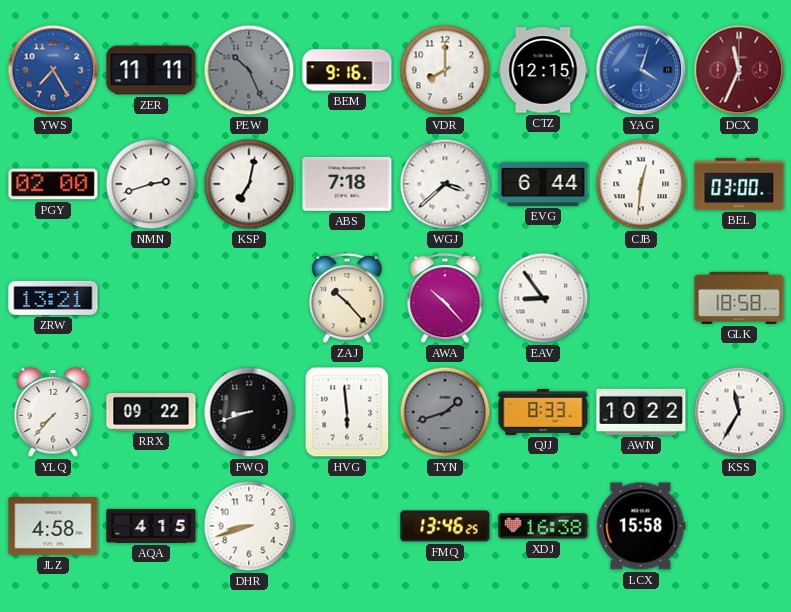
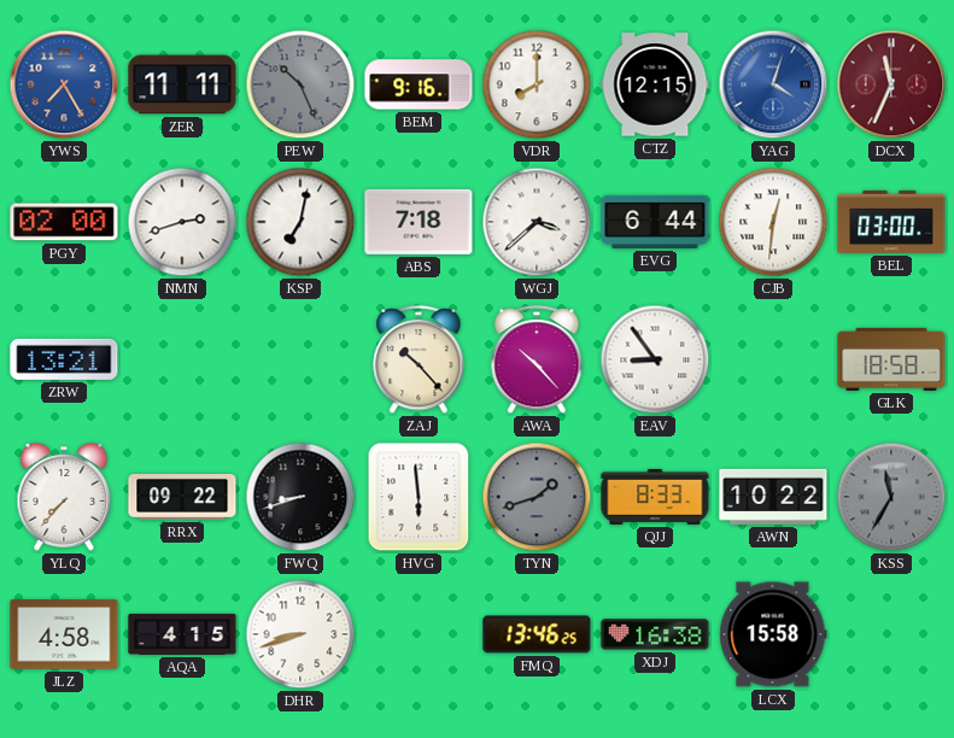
KSS dial: white -> grey
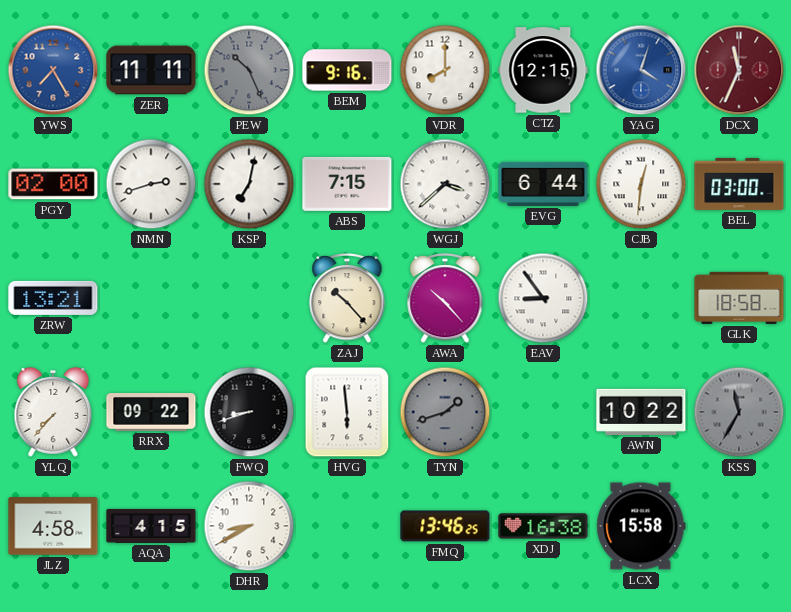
ABS: 7:18 -> 7:15
QJJ: 8:33 -> none
DHR: 8:42 -> 8:40
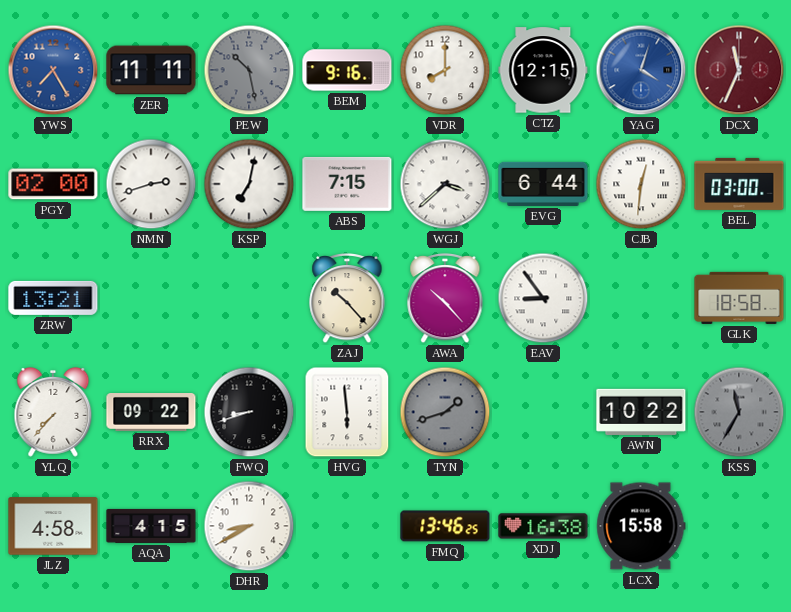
PEW: 10:26 -> 10:28
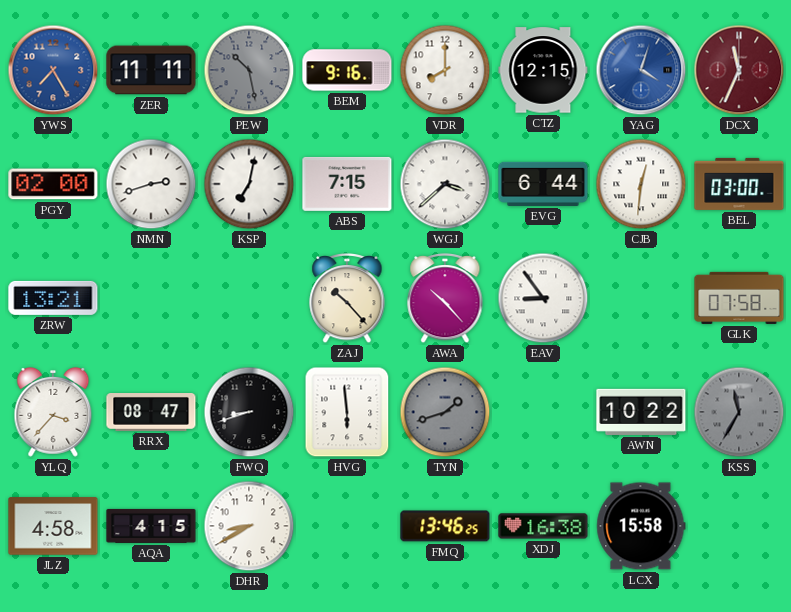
GLK: 18:58 -> 07:58
YLQ: 7:37 -> 3:37
RRX: 09:22 -> 08:47
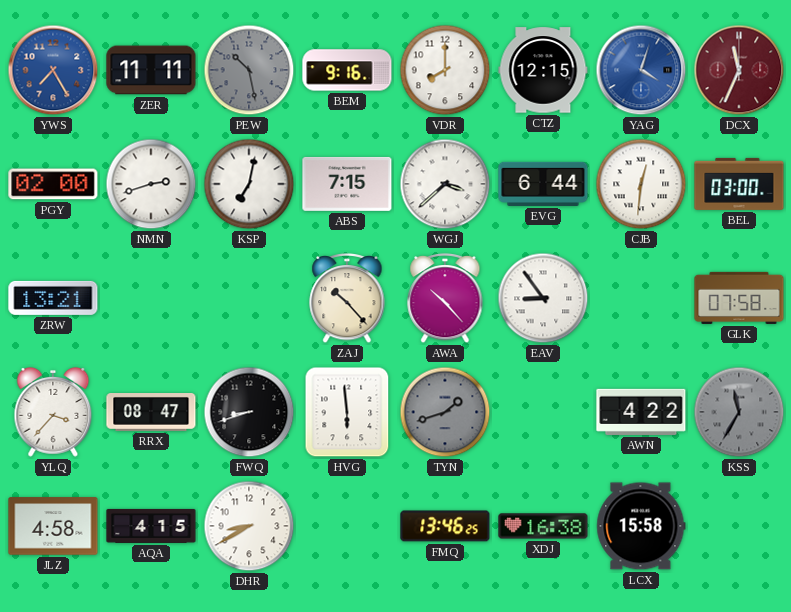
AWN: 10:22 -> 4:22
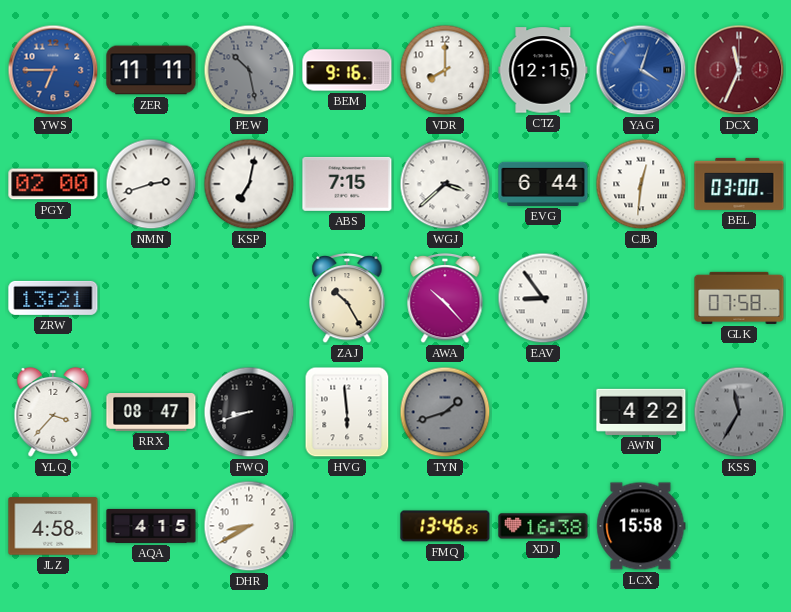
YWS: 7:25 -> 6:45
ZAJ: 10:23 -> 10:25
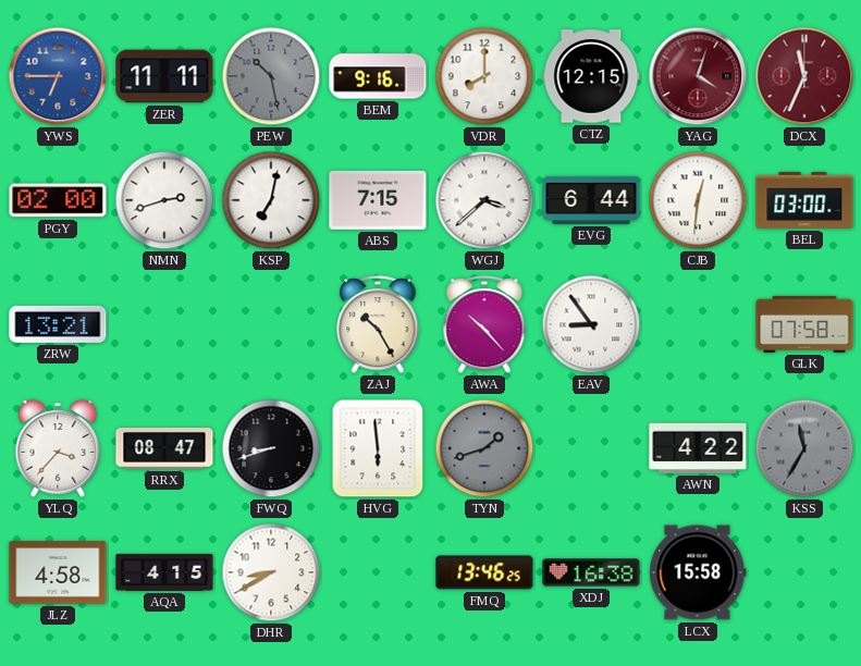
YAG dial: blue -> burgundy
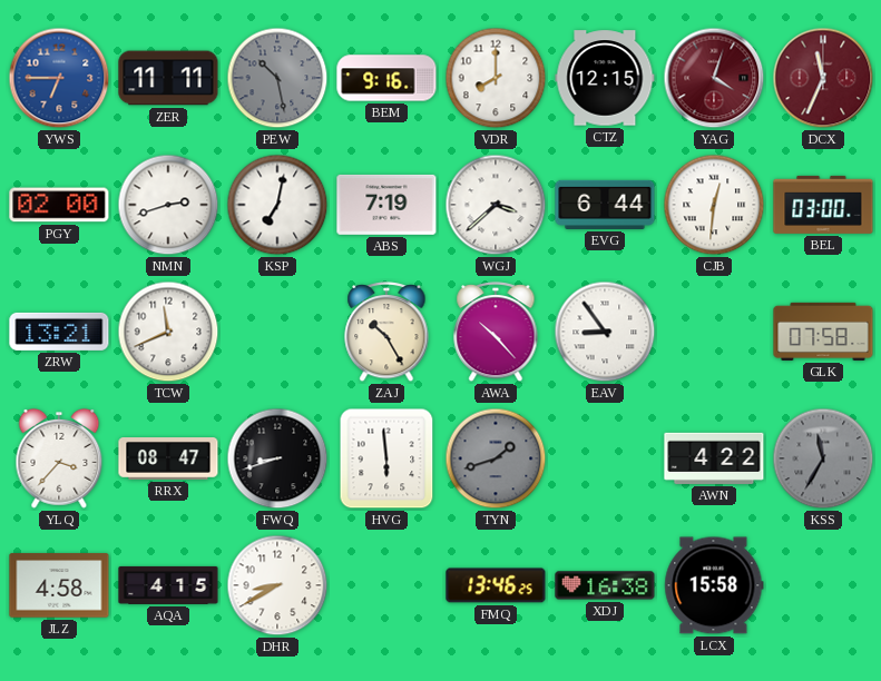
ABS: 7:15 -> 7:19
TCW: none -> 11:41
